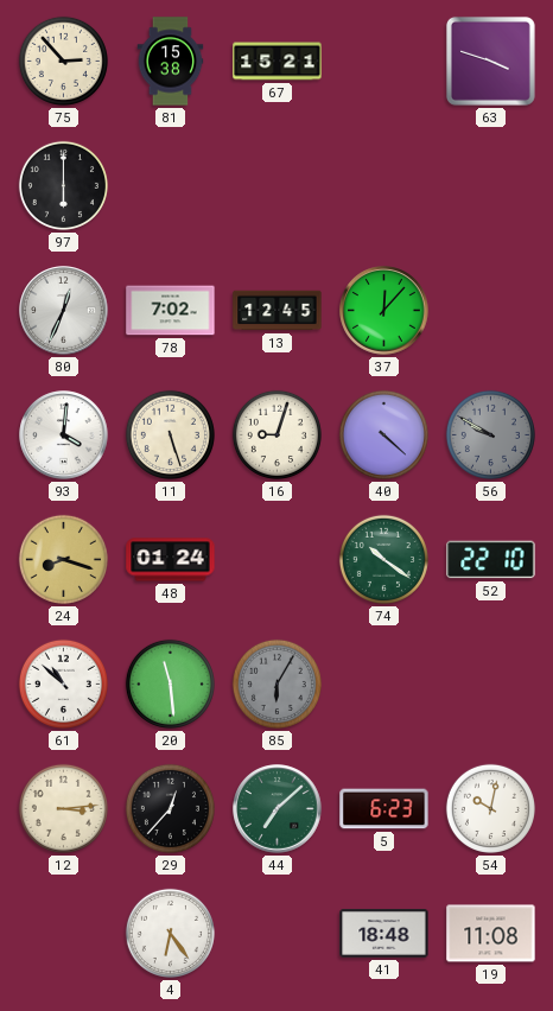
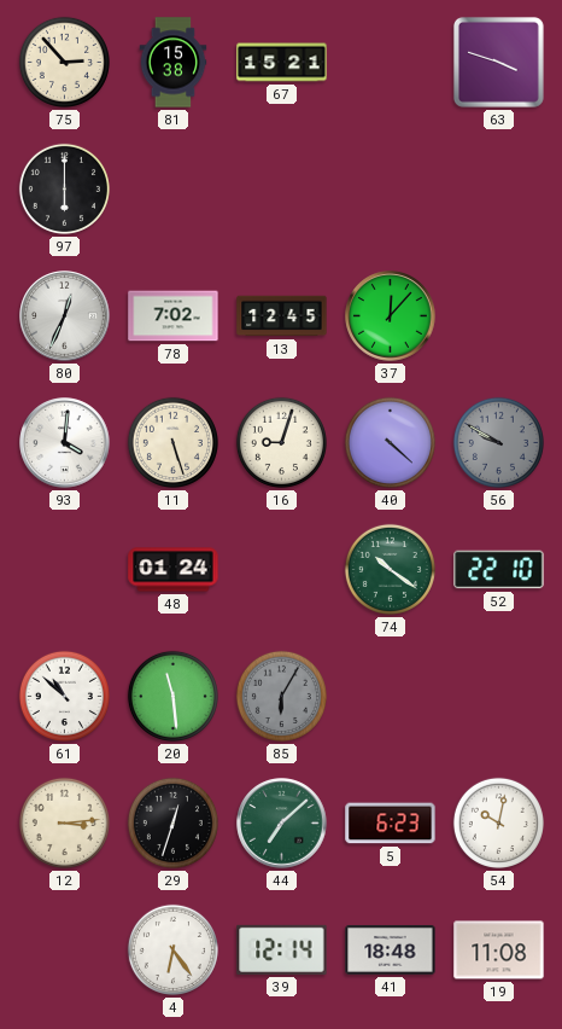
24: 8:18 -> none
29: 12:37 -> 12:33
39: none -> 12:14
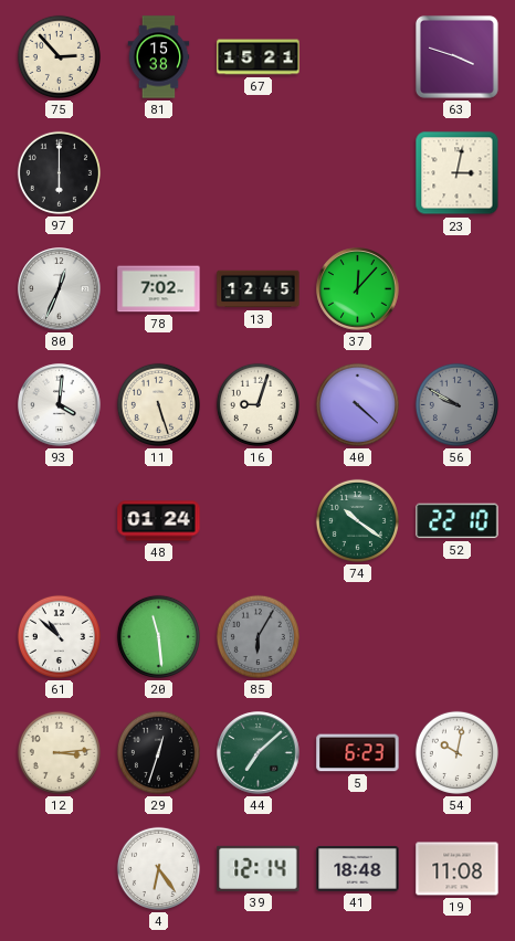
23: none -> 3:02
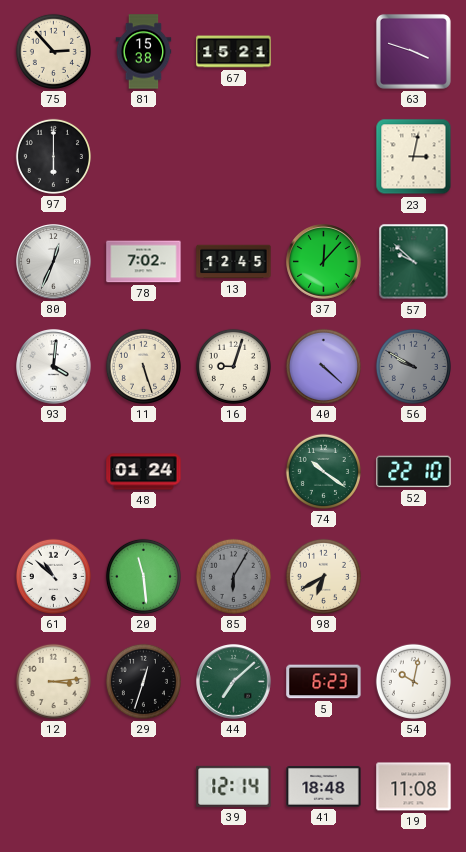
57: none -> 9:52
98: none -> 6:40
4: 6:24 -> none
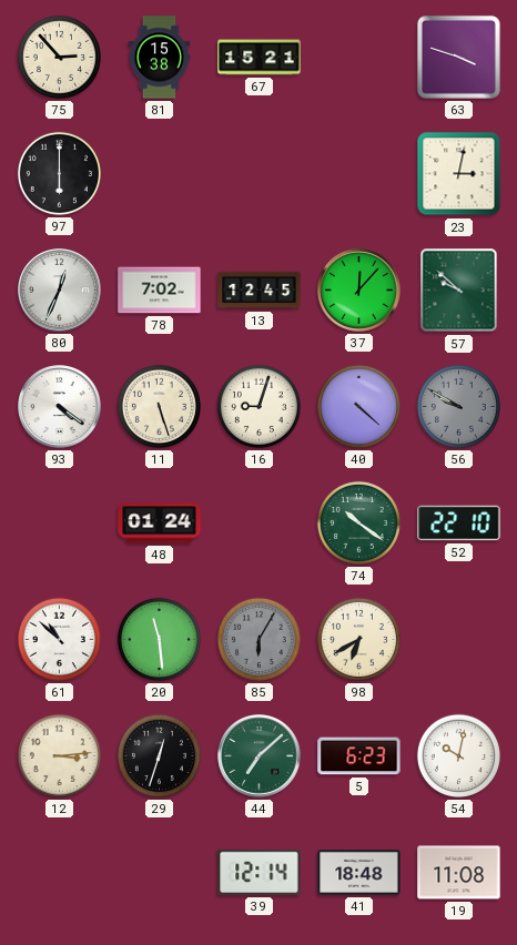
93: 4:01 -> 4:21
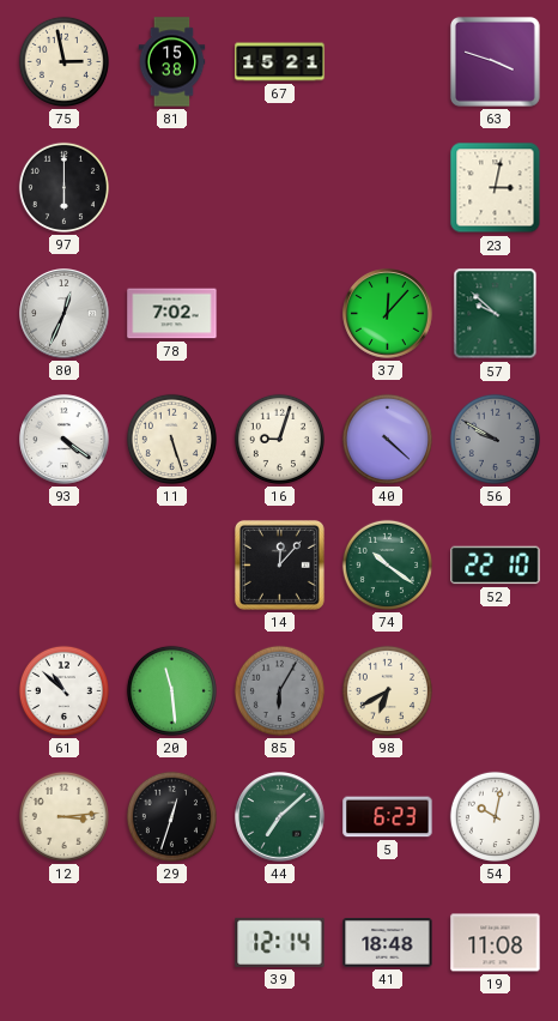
75: 2:53 -> 2:58
13: 12:45 -> none
48: 01:24 -> none
14: none -> 12:07
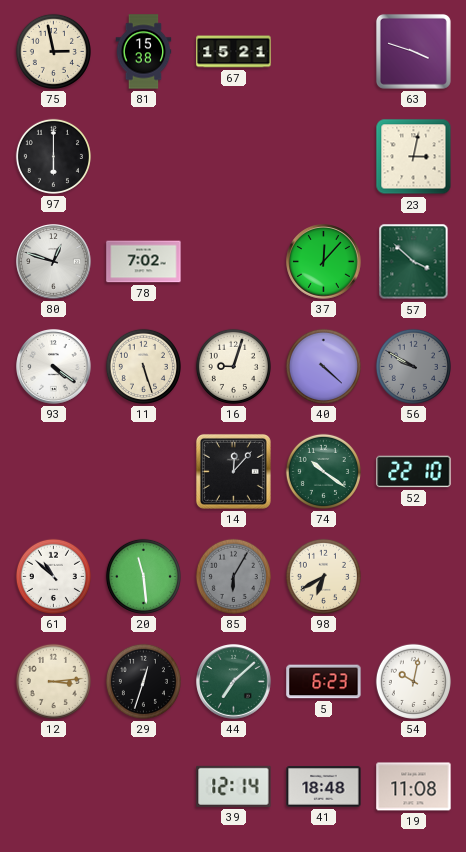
80: 12:34 -> 12:48
57: 9:52 -> 3:52
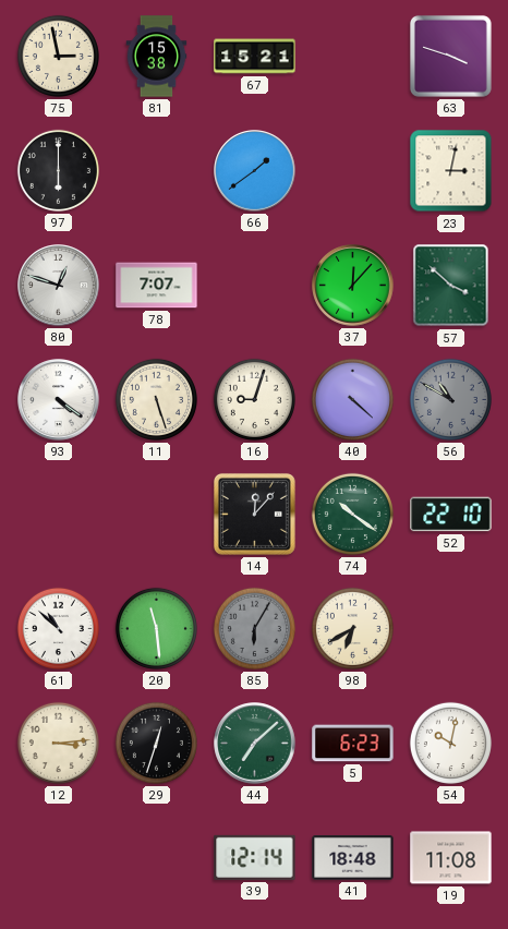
66: none -> 1:39
78: 7:02 -> 7:07
56: 9:50 -> 10:50
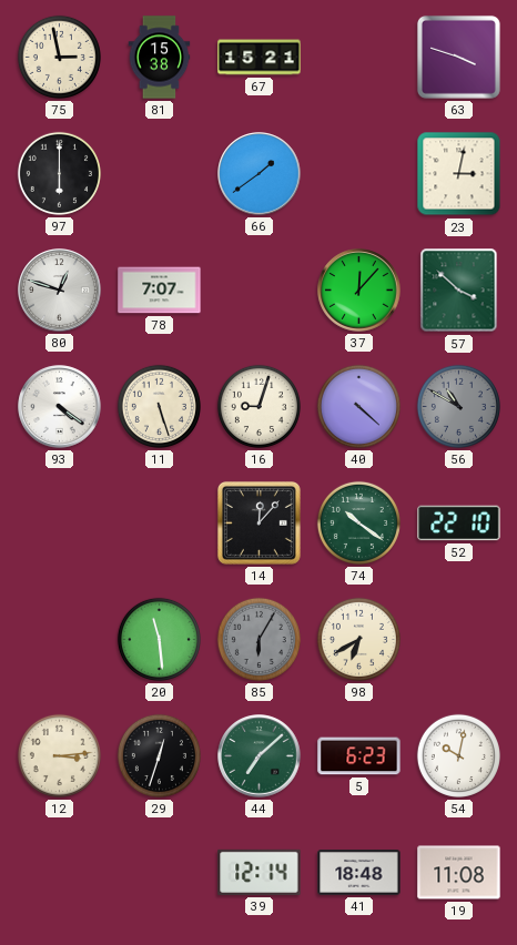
61: 10:52 -> none
